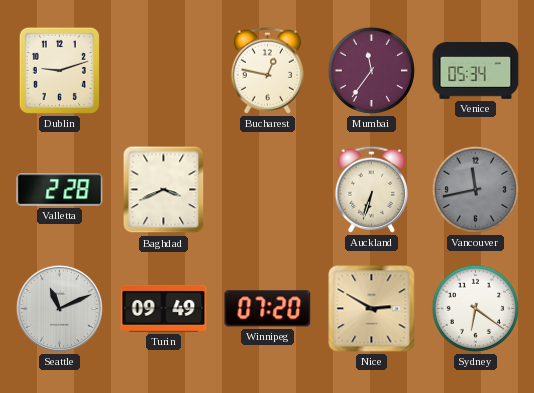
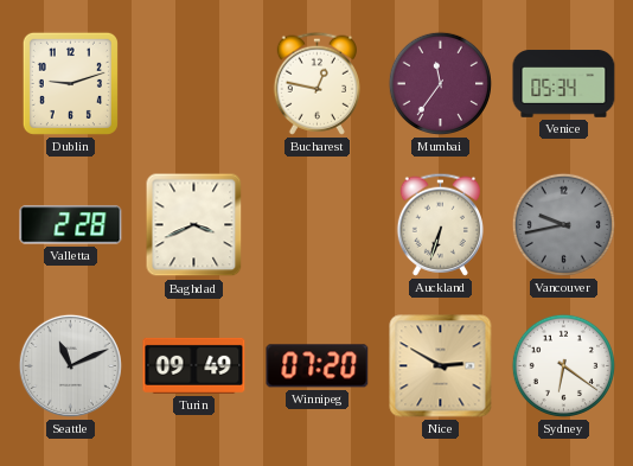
Vancouver: 11:43 -> 9:43
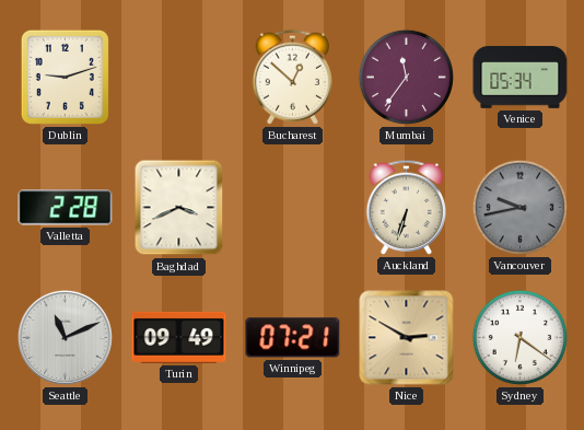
Bucharest: 12:47 -> 12:52
Winnipeg: 07:20 -> 07:21
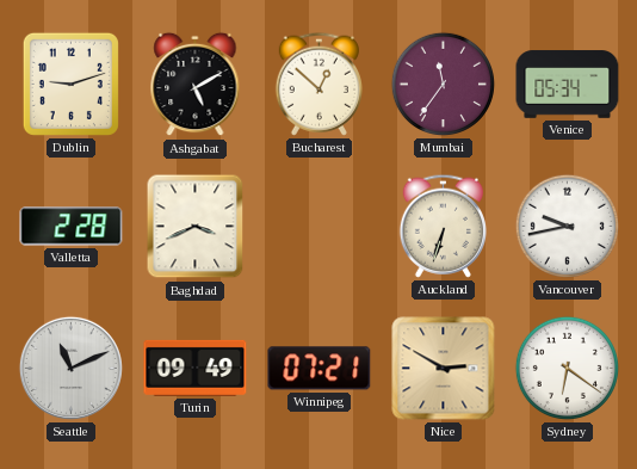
Ashgabat: none -> 5:10
Vancouver dial: grey -> white
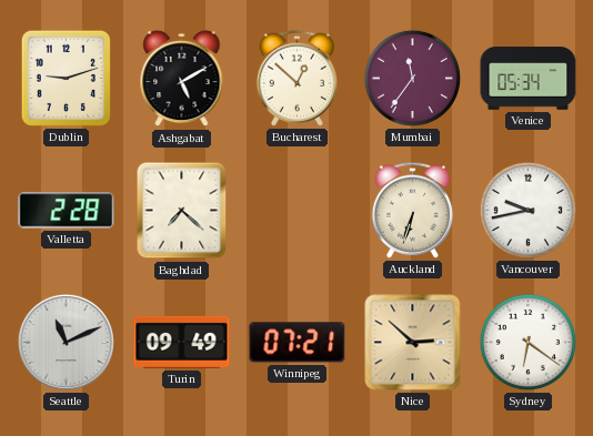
Baghdad: 3:41 -> 7:22
Nice: 2:50 -> 2:52
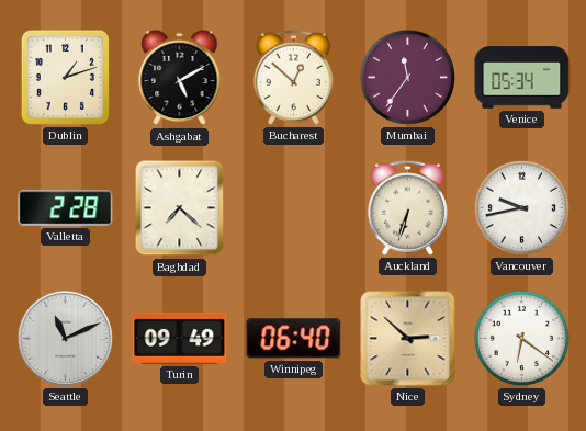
Dublin: 9:12 -> 1:12
Winnipeg: 07:21 -> 06:40
